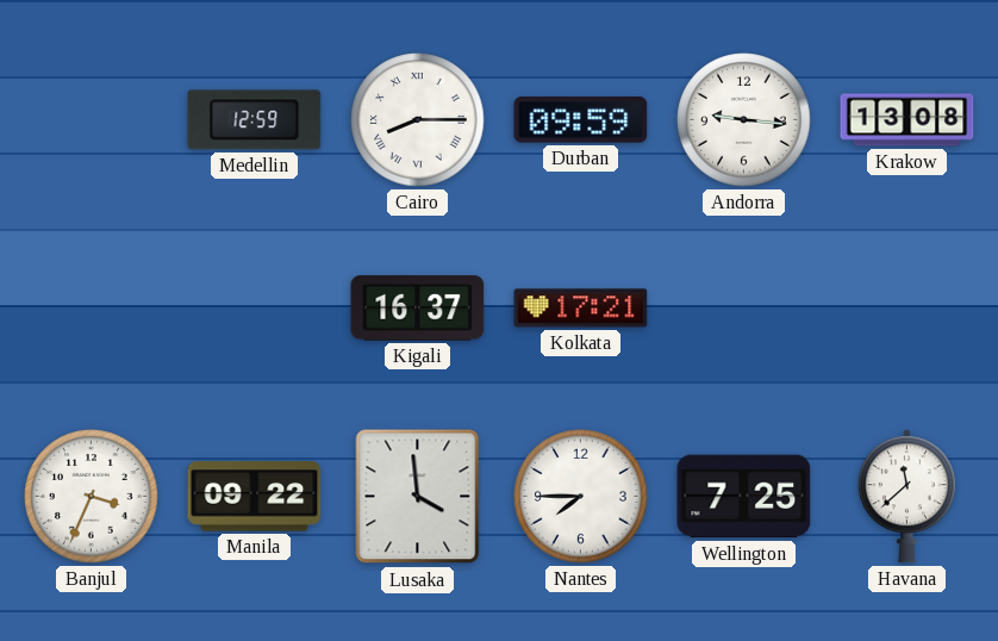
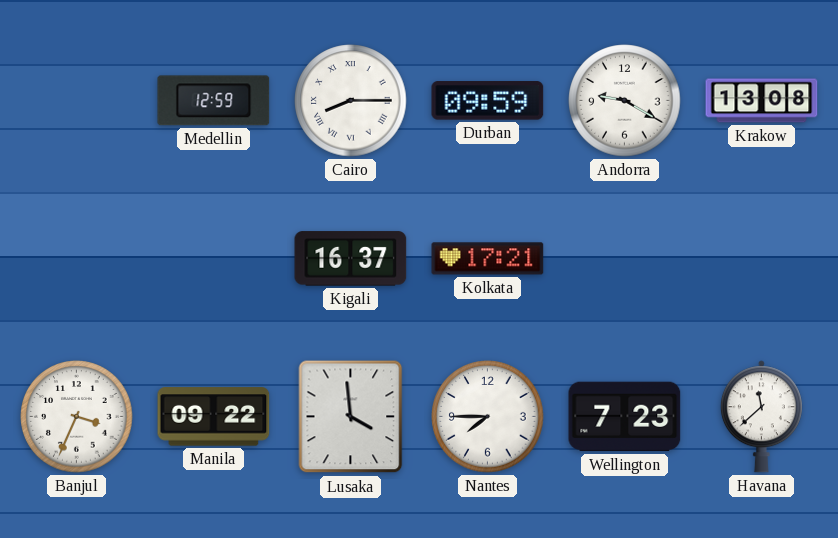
Andorra: 9:16 -> 9:20
Wellington: 7:25 -> 7:23
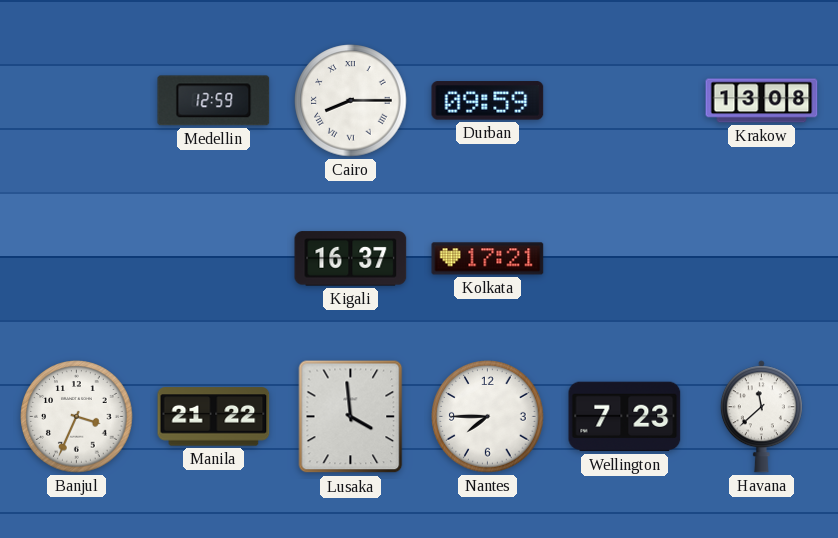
Andorra: 9:20 -> none
Manila: 09:22 -> 21:22
